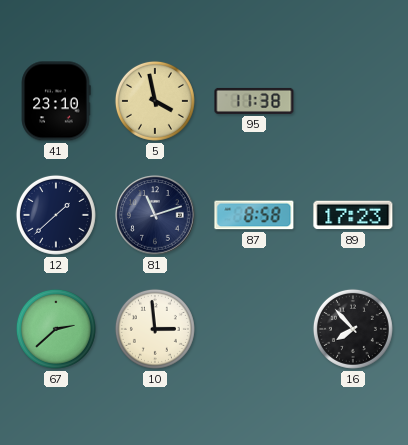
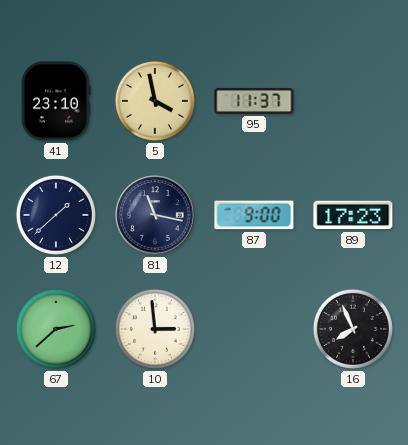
95: 11:38 -> 11:37
81: 11:12 -> 11:17
87: 8:58 -> 9:00
16: 7:53 -> 7:56
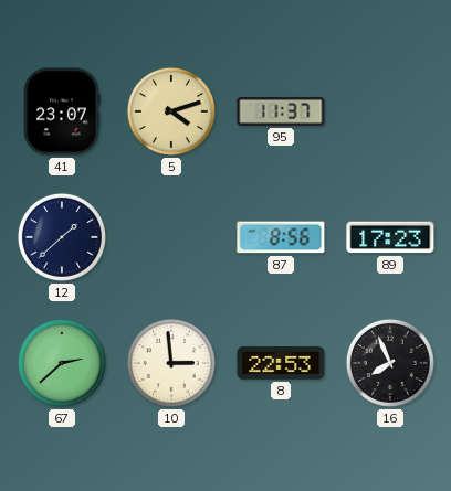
41: 23:10 -> 23:07
5: 3:58 -> 4:12
81: 11:17 -> none
87: 9:00 -> 8:56
8: none -> 22:53
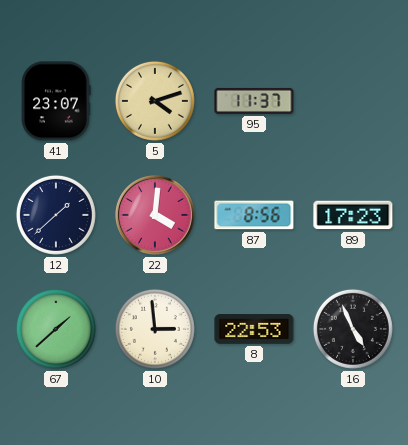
22: none -> 4:01
67: 2:38 -> 1:38
16: 7:56 -> 4:56
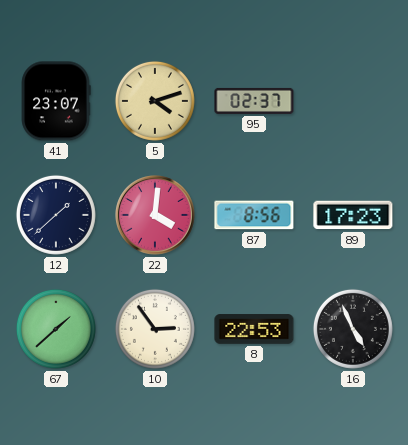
95: 11:37 -> 02:37
10: 2:59 -> 2:54
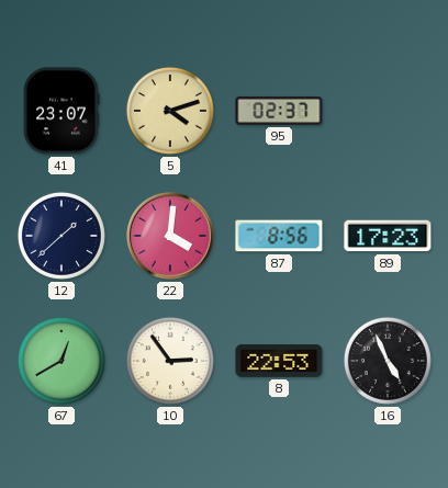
67: 1:38 -> 12:40
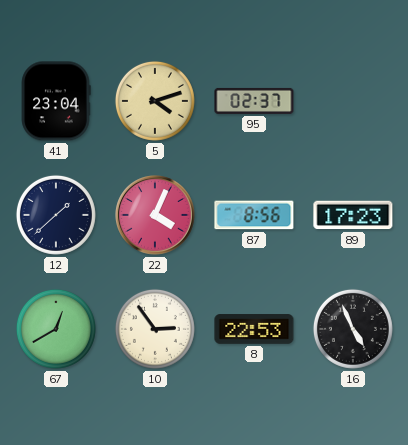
41: 23:07 -> 23:04
22: 4:01 -> 4:04
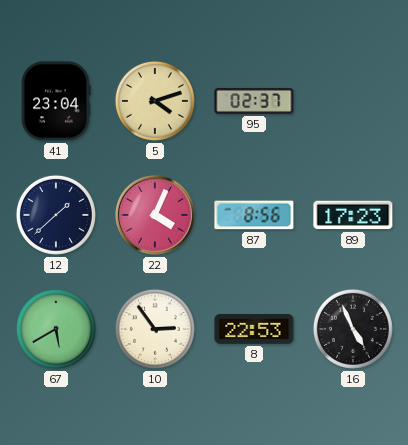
67: 12:40 -> 5:40
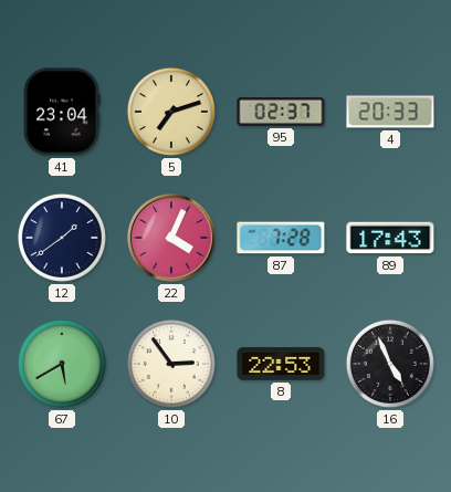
5: 4:12 -> 7:12
4: none -> 20:33
12: 1:38 -> 1:39
87: 8:56 -> 7:28
89: 17:23 -> 17:43
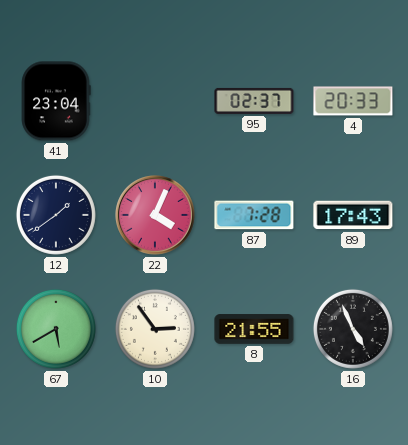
5: 7:12 -> none
8: 22:53 -> 21:55
